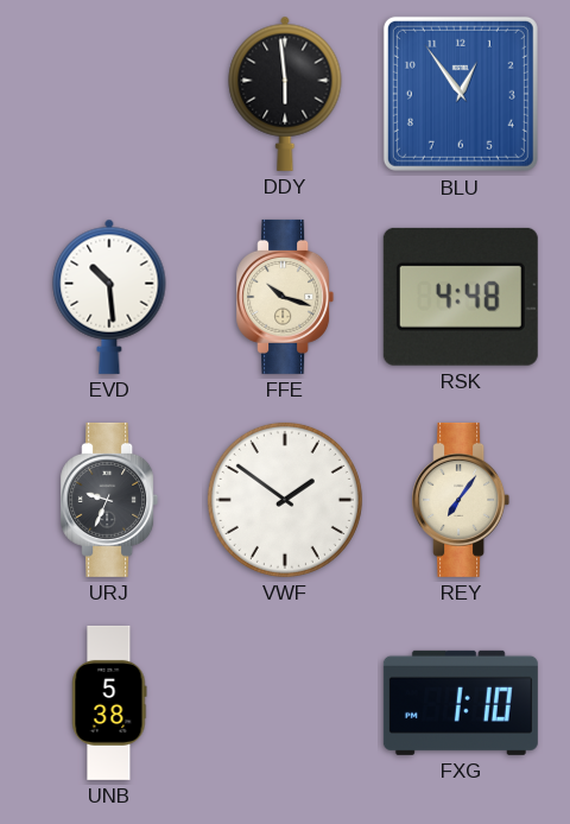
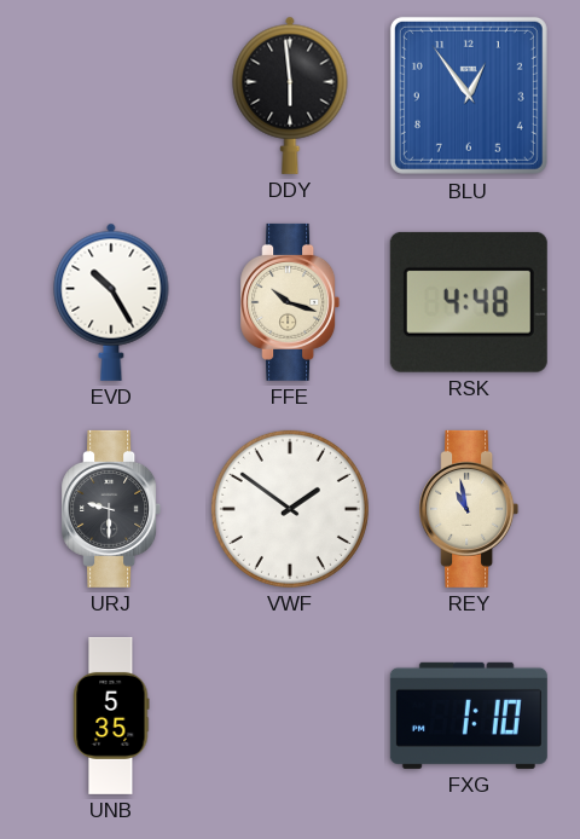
EVD: 10:29 -> 10:25
URJ: 9:34 -> 9:30
REY: 7:06 -> 10:58
UNB: 5:38 -> 5:35
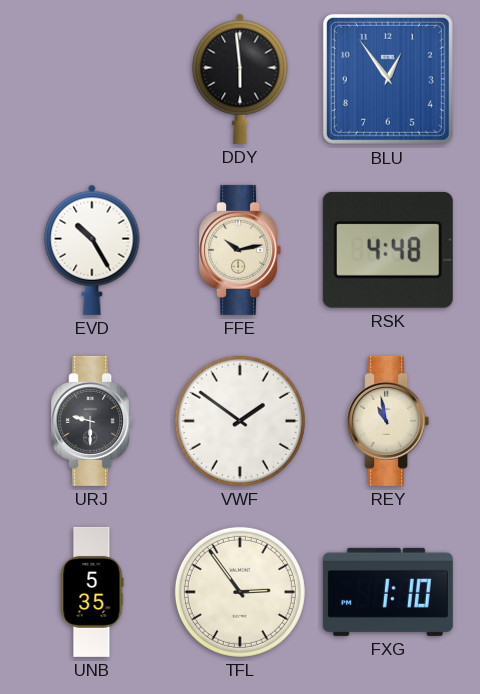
FFE: 10:18 -> 10:13
TFL: none -> 2:54
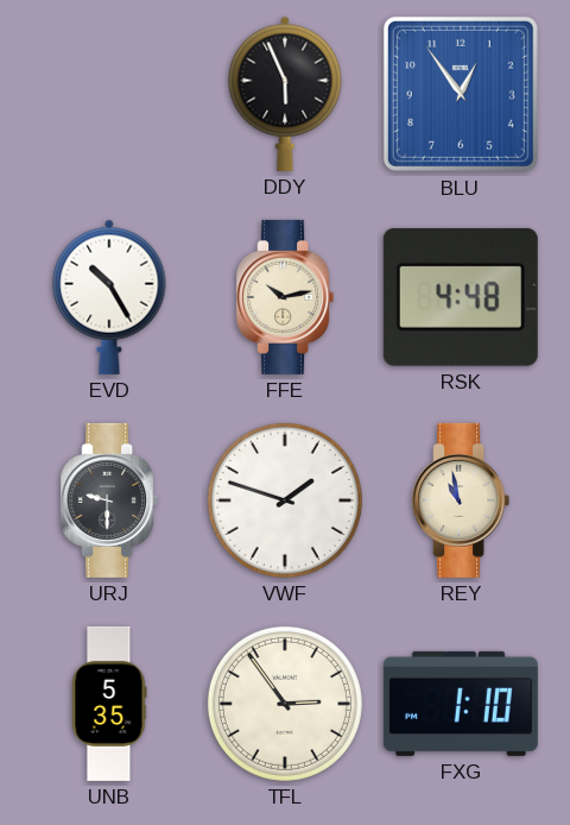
DDY: 5:59 -> 5:56
VWF: 1:51 -> 1:48
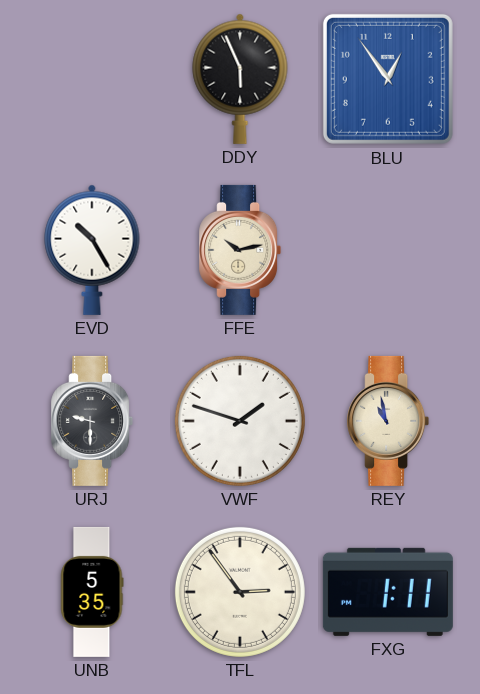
RSK: 4:48 -> none
FXG: 1:10 -> 1:11
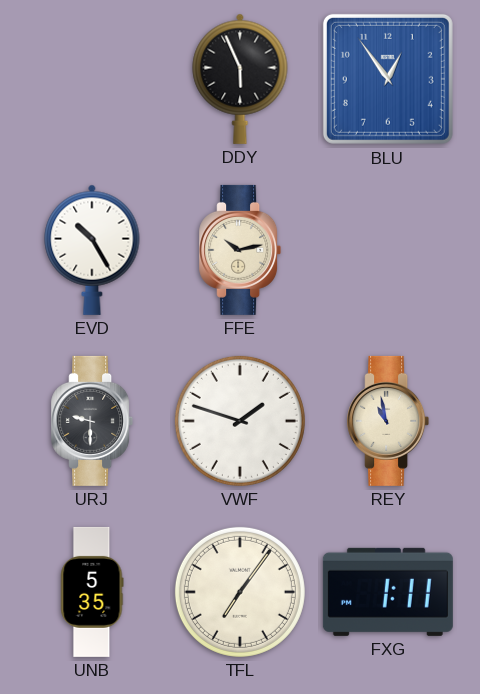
TFL: 2:54 -> 7:06
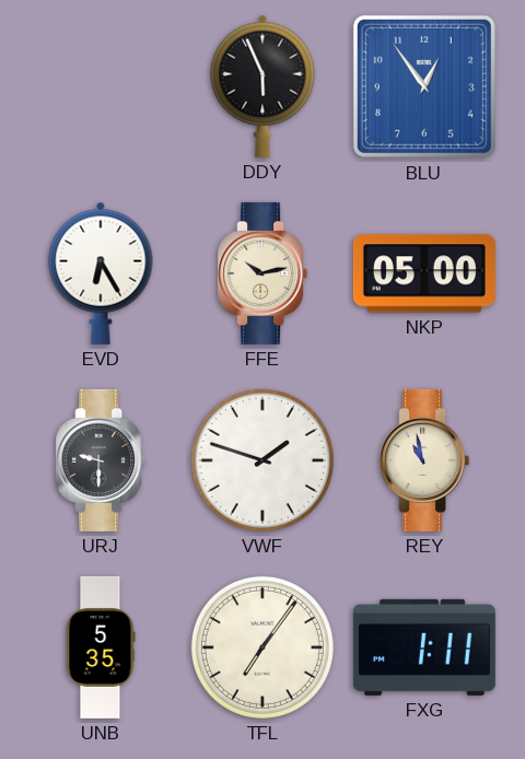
EVD: 10:25 -> 6:25
NKP: none -> 05:00
